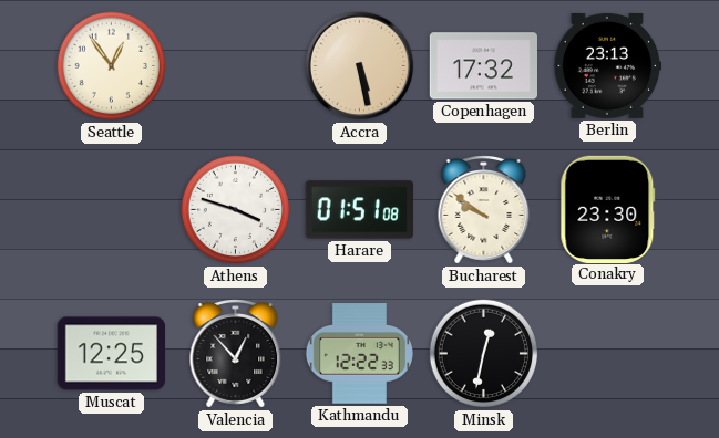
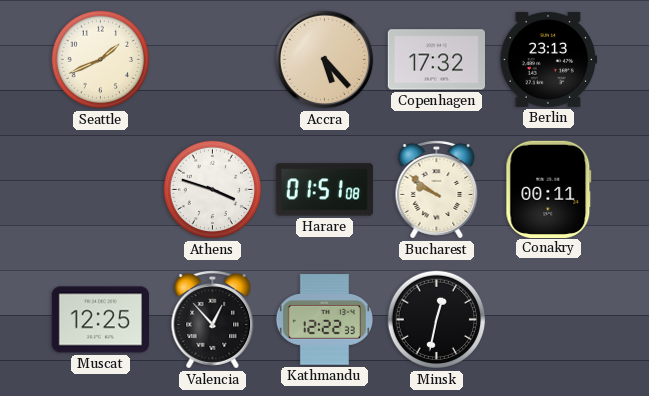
Seattle: 12:54 -> 1:41
Accra: 5:28 -> 5:23
Conakry: 23:30 -> 00:11
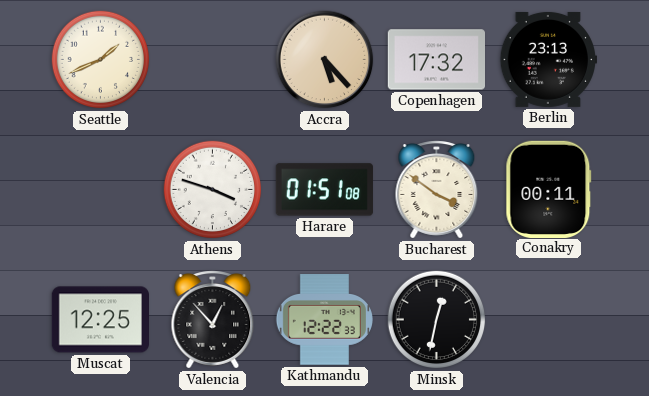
Bucharest: 9:51 -> 3:51
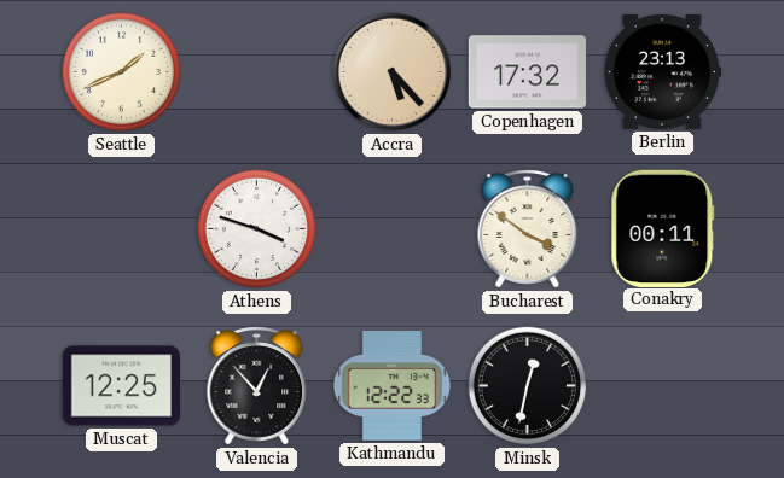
Harare: 01:51 -> none
